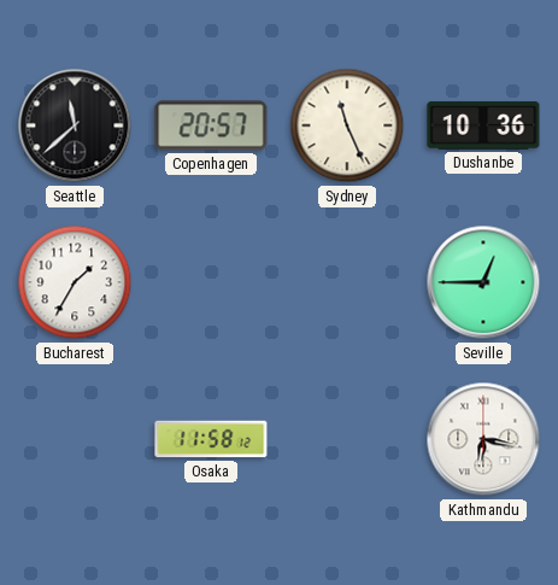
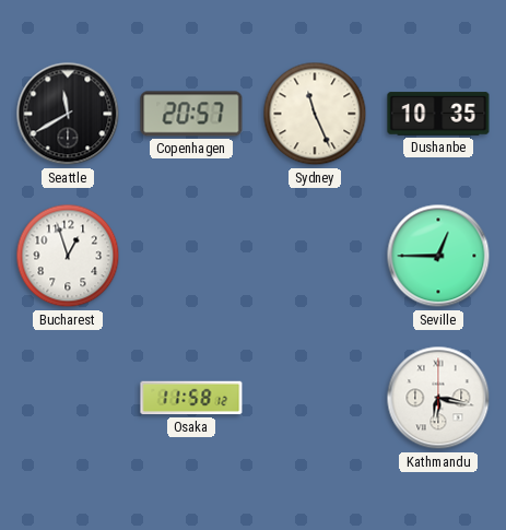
Seattle: 11:38 -> 11:40
Dushanbe: 10:36 -> 10:35
Bucharest: 1:35 -> 12:57
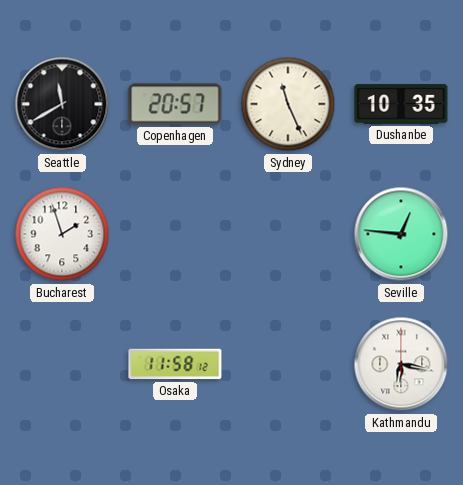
Bucharest: 12:57 -> 1:57
Seville: 12:45 -> 12:46
